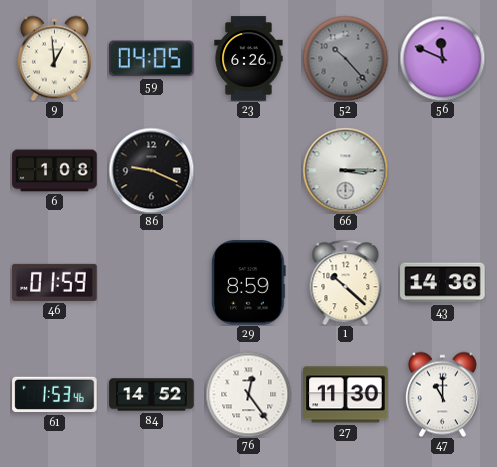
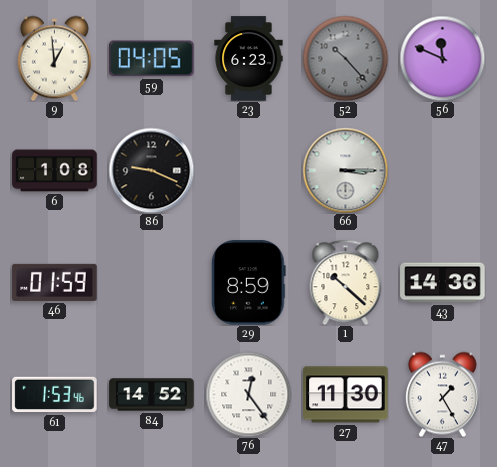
23: 6:26 -> 6:23
47: 11:00 -> 1:25
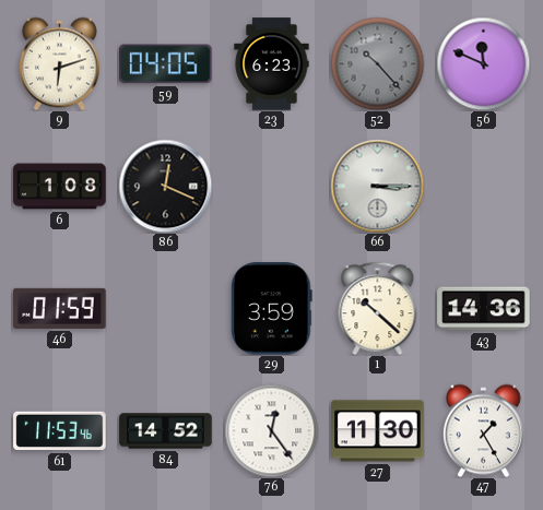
9: 12:59 -> 6:12
86: 9:19 -> 12:19
29: 8:59 -> 3:59
61: 1:53 -> 11:53
